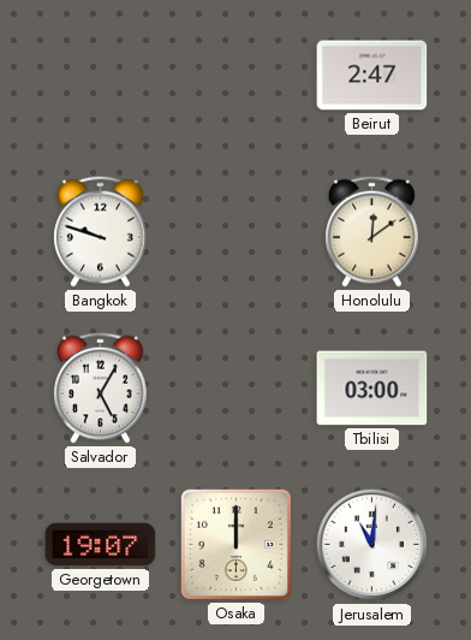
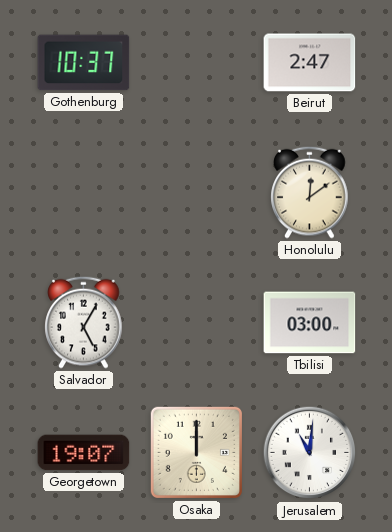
Gothenburg: none -> 10:37
Bangkok: 9:48 -> none
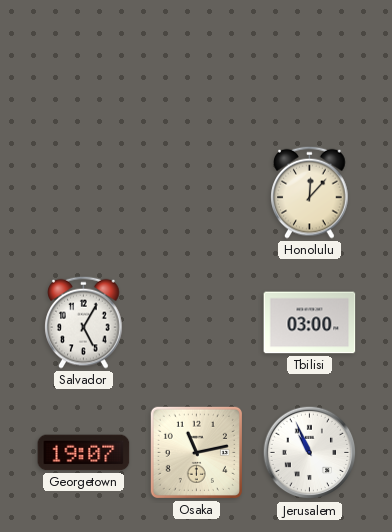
Gothenburg: 10:37 -> none
Beirut: 2:47 -> none
Honolulu: 12:09 -> 12:07
Osaka: 12:00 -> 11:13
Jerusalem: 11:01 -> 10:56
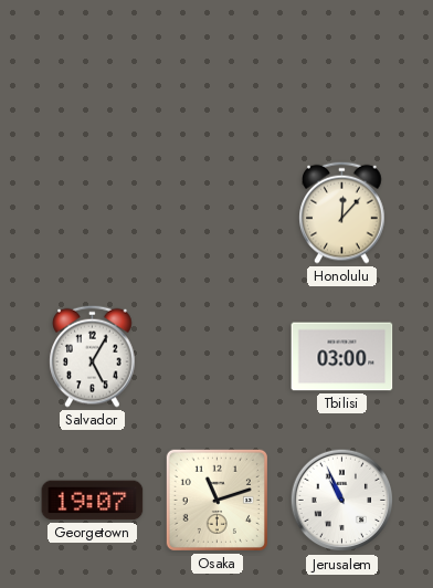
Osaka: 11:13 -> 11:12
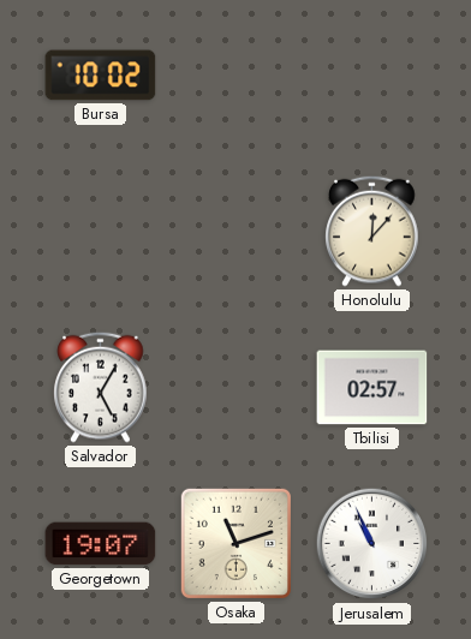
Bursa: none -> 10:02
Tbilisi: 03:00 -> 02:57
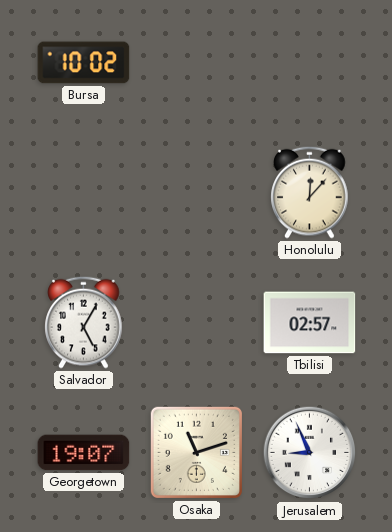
Jerusalem: 10:56 -> 8:56
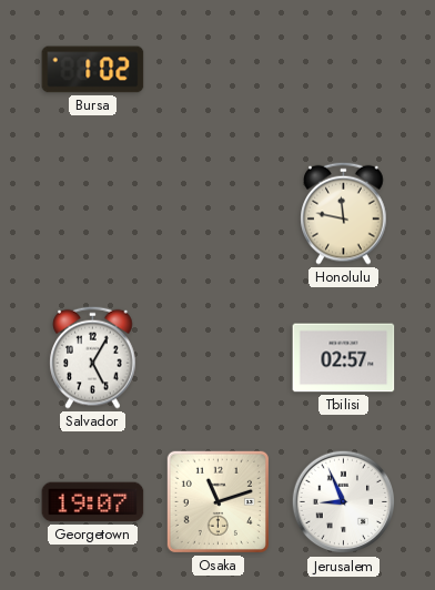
Bursa: 10:02 -> 1:02
Honolulu: 12:07 -> 11:47
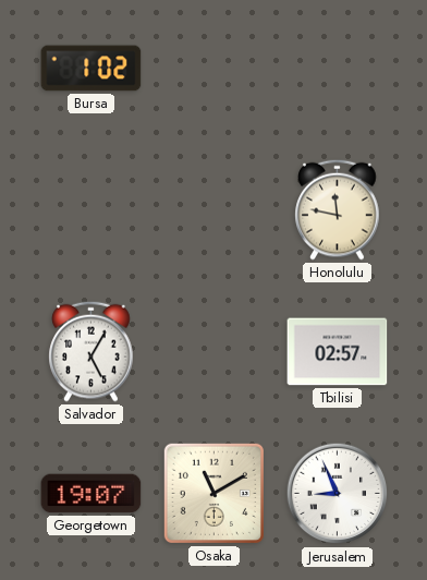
Osaka: 11:12 -> 11:10
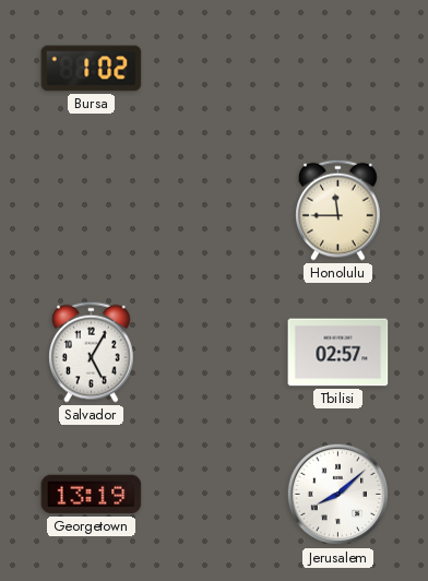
Honolulu: 11:47 -> 11:45
Georgetown: 19:07 -> 13:19
Osaka: 11:10 -> none
Jerusalem: 8:56 -> 8:08
